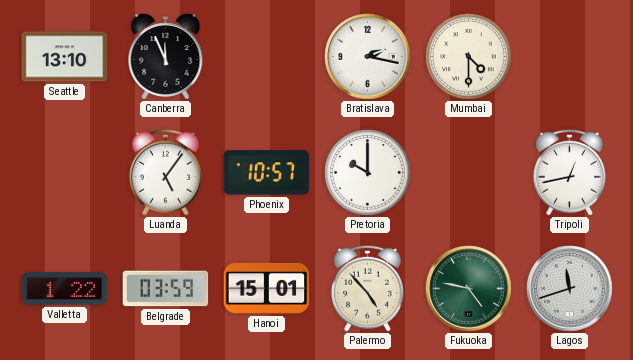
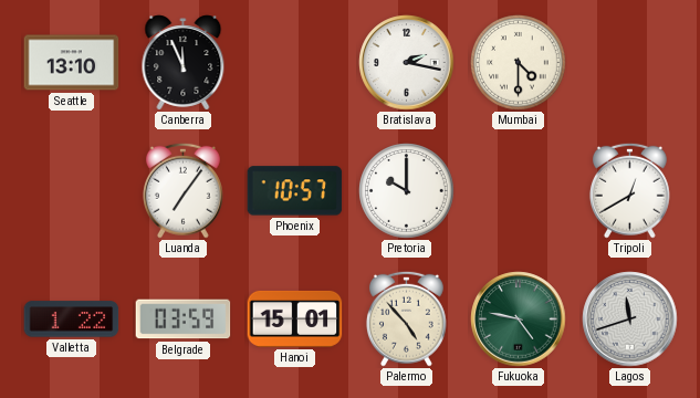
Luanda: 5:06 -> 7:06
Tripoli: 12:43 -> 12:40
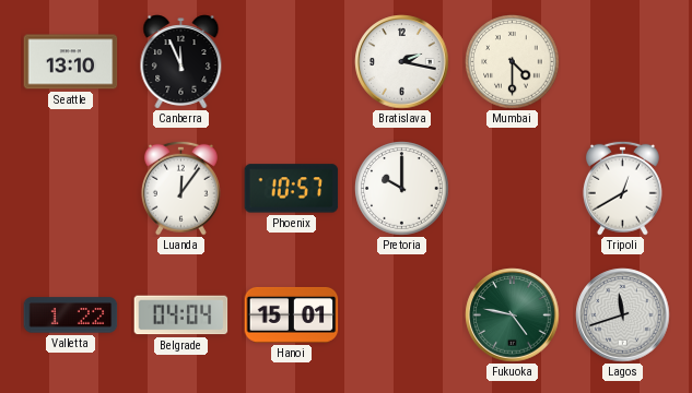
Luanda: 7:06 -> 12:06
Belgrade: 03:59 -> 04:04
Palermo: 4:53 -> none
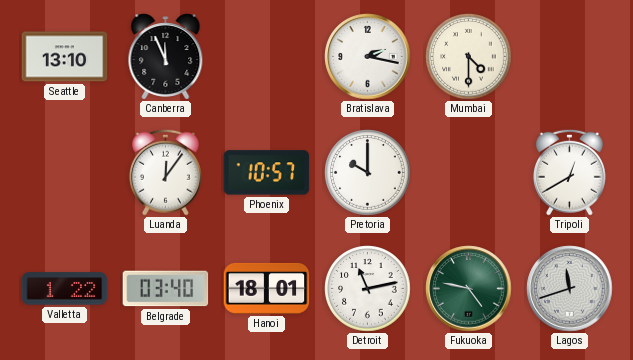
Belgrade: 04:04 -> 03:40
Hanoi: 15:01 -> 18:01
Detroit: none -> 11:13
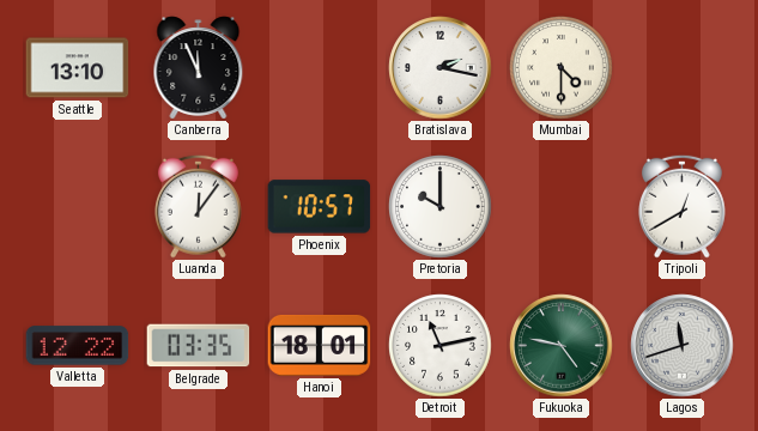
Valletta: 1:22 -> 12:22
Belgrade: 03:40 -> 03:35
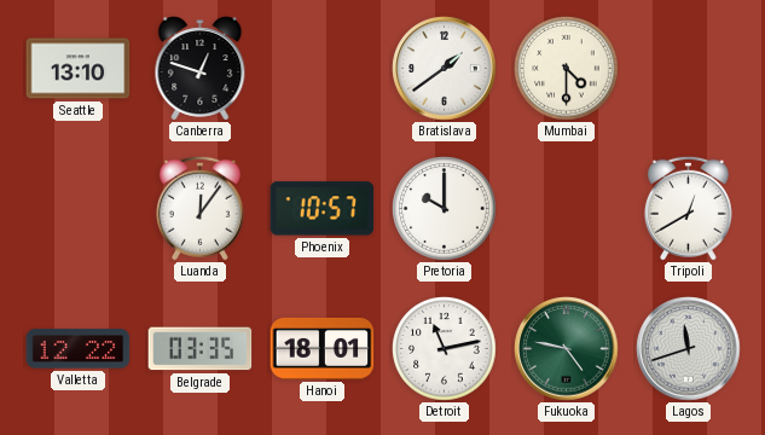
Canberra: 11:56 -> 12:48
Bratislava: 2:17 -> 1:39
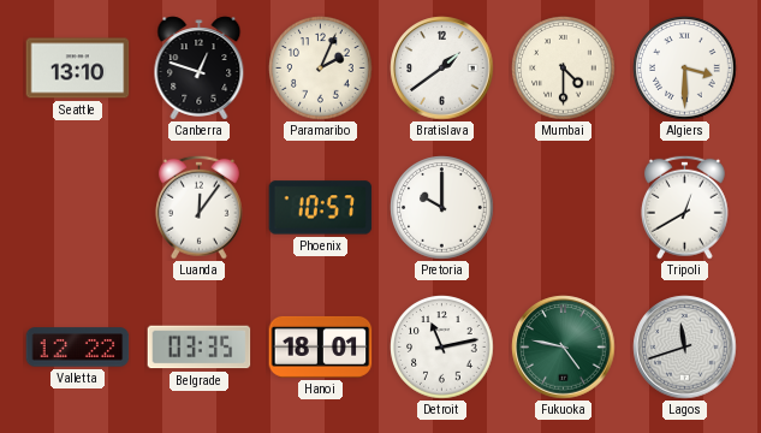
Paramaribo: none -> 2:04
Algiers: none -> 3:30
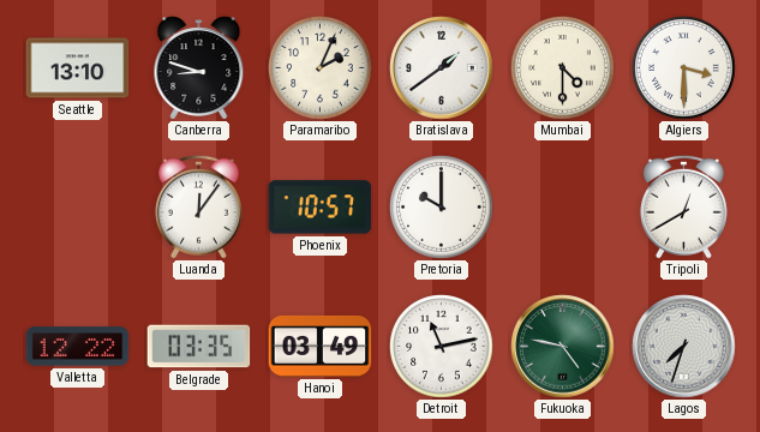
Canberra: 12:48 -> 8:48
Hanoi: 18:01 -> 03:49
Lagos: 11:42 -> 7:33
